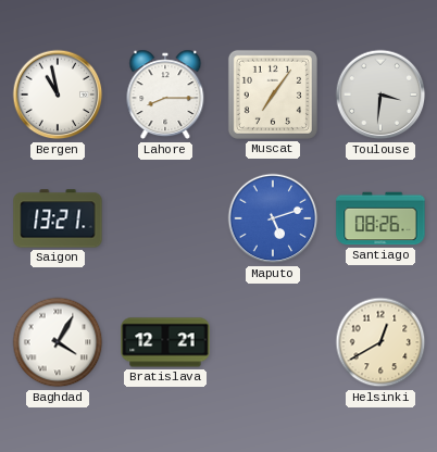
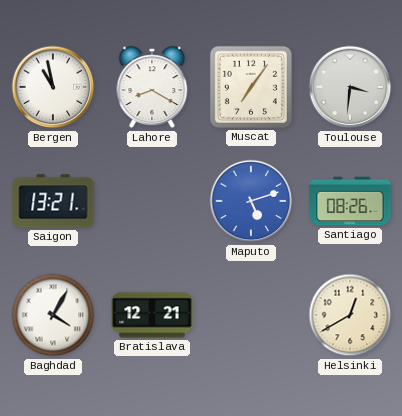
Lahore: 8:15 -> 8:20
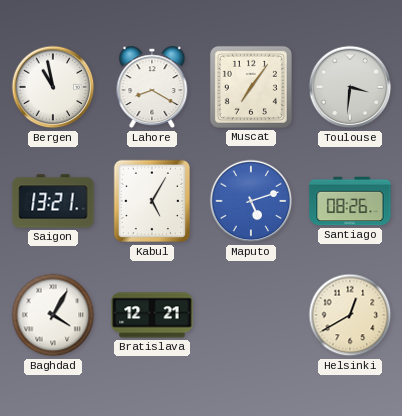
Kabul: none -> 5:05
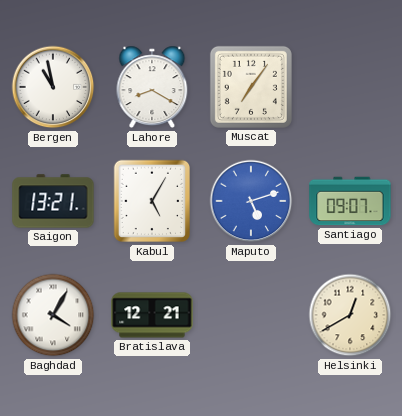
Toulouse: 3:31 -> none
Santiago: 08:26 -> 09:07
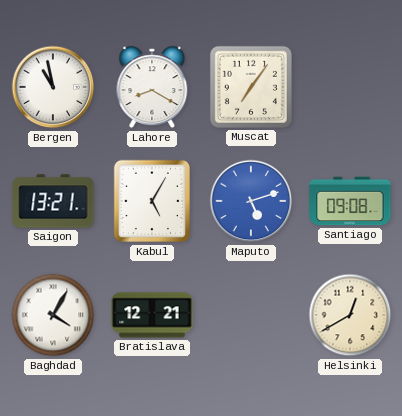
Santiago: 09:07 -> 09:08
